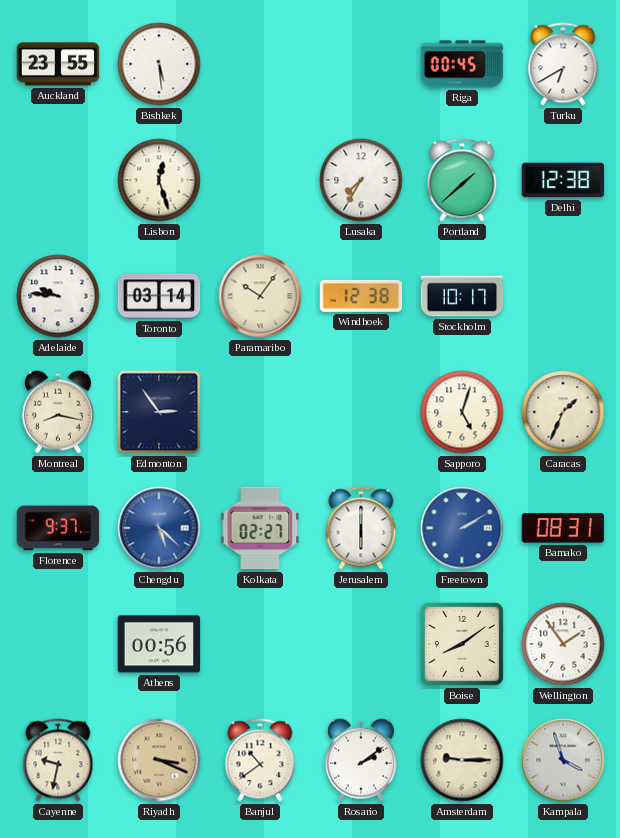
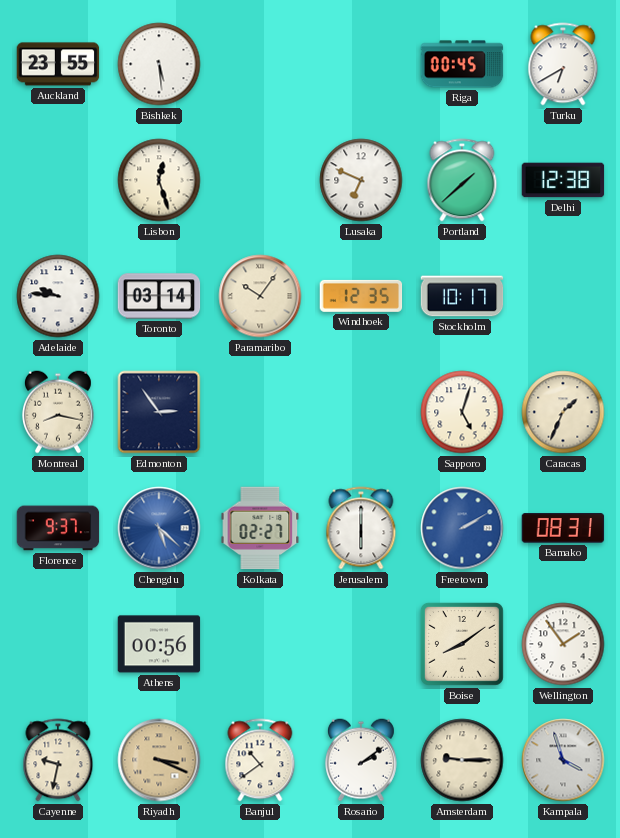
Lusaka: 7:35 -> 6:49
Windhoek: 12:38 -> 12:35
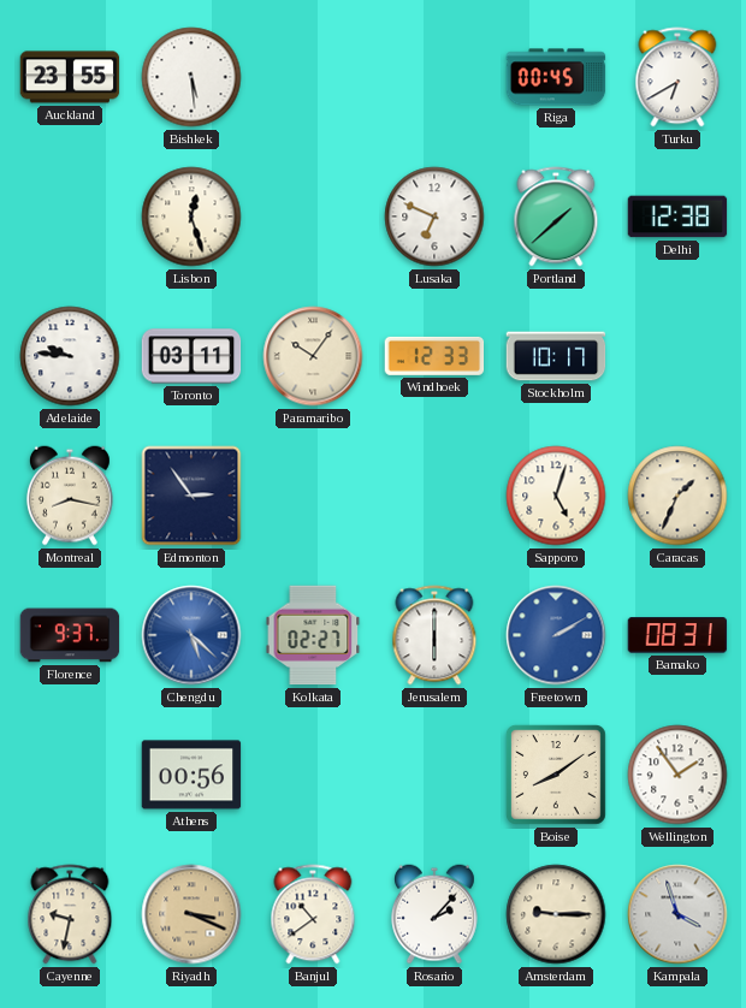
Toronto: 03:14 -> 03:11
Windhoek: 12:35 -> 12:33
Rosario: 2:09 -> 2:07
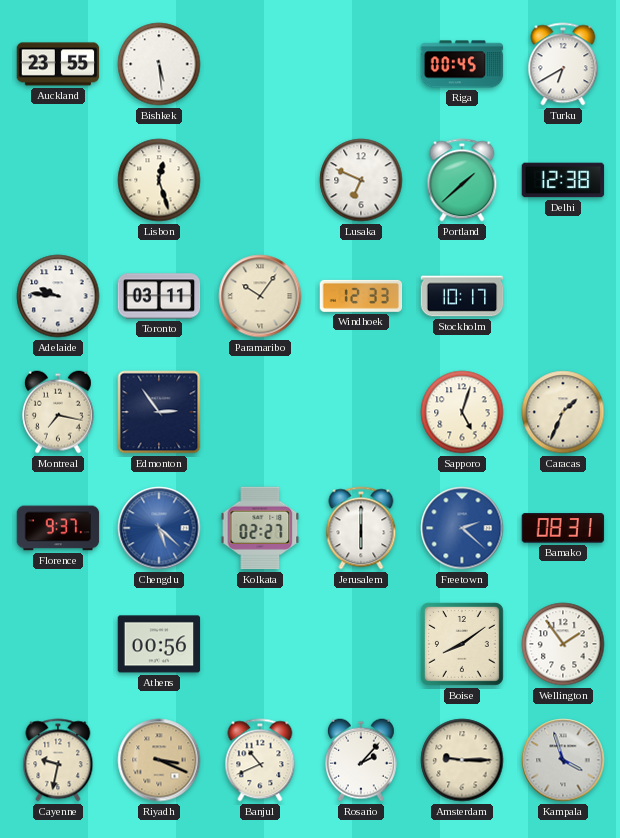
Montreal: 8:17 -> 7:17
Freetown: 2:10 -> 2:22
Banjul: 10:39 -> 10:41
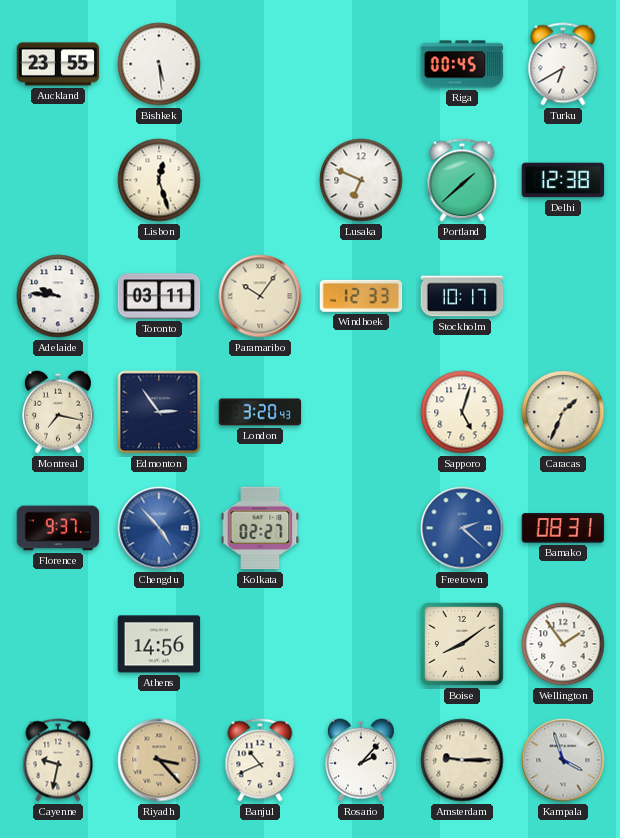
London: none -> 3:20
Chengdu: 5:22 -> 4:53
Jerusalem: 6:00 -> none
Athens: 00:56 -> 14:56
Riyadh: 3:19 -> 3:23
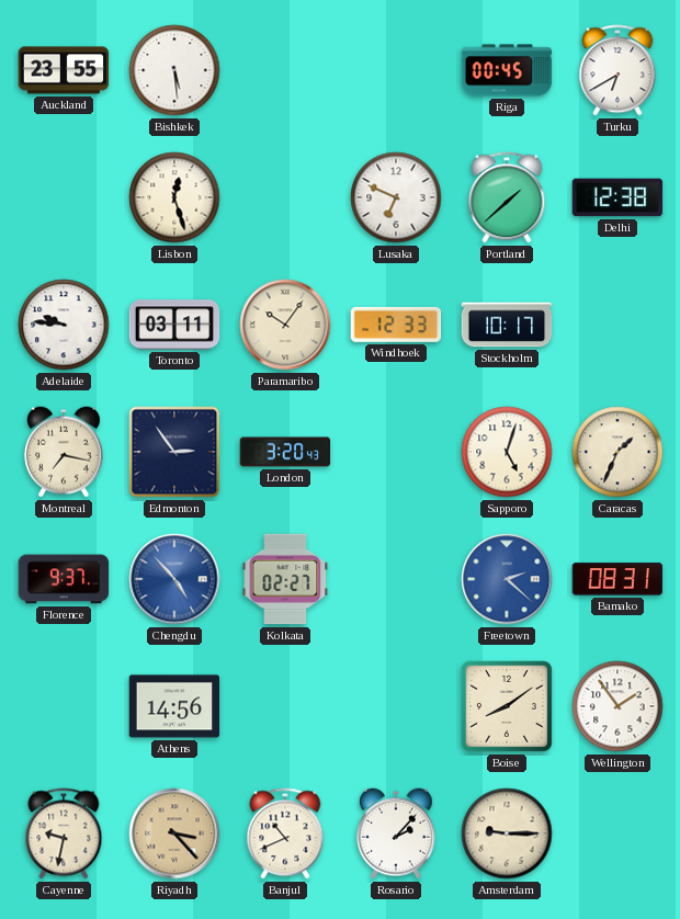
Kampala: 3:57 -> none
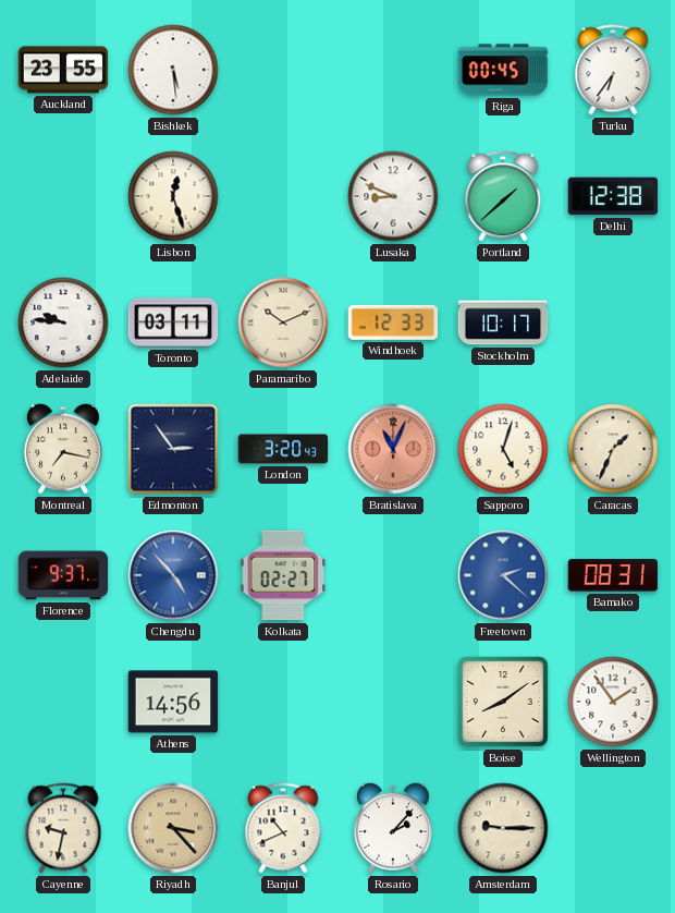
Turku: 6:40 -> 6:36
Lusaka: 6:49 -> 8:49
Paramaribo: 10:06 -> 10:11
Bratislava: none -> 11:04
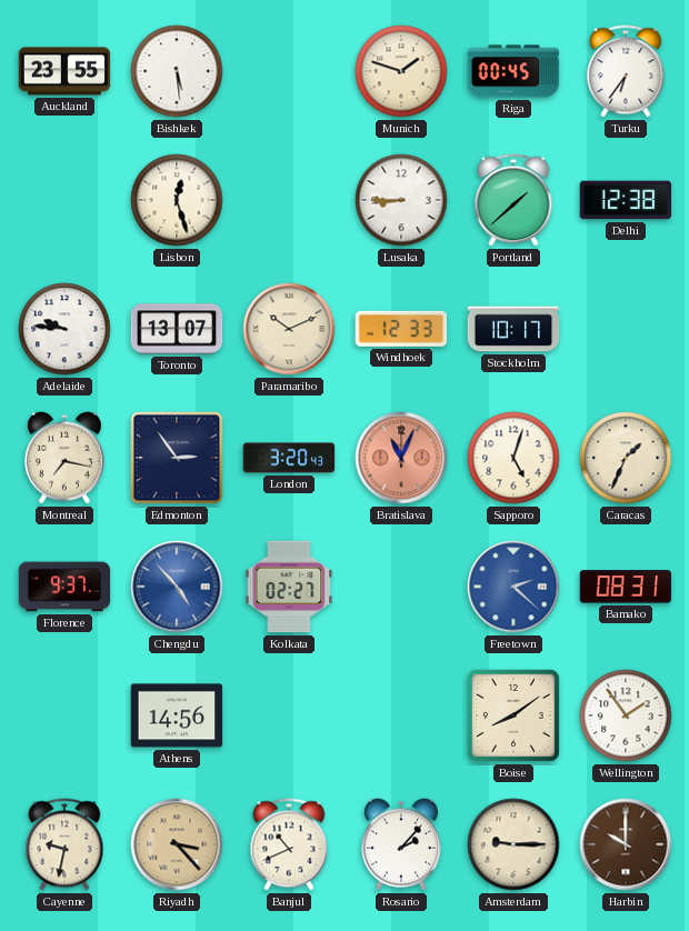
Munich: none -> 1:48
Lusaka: 8:49 -> 8:45
Toronto: 03:11 -> 13:07
Harbin: none -> 10:00
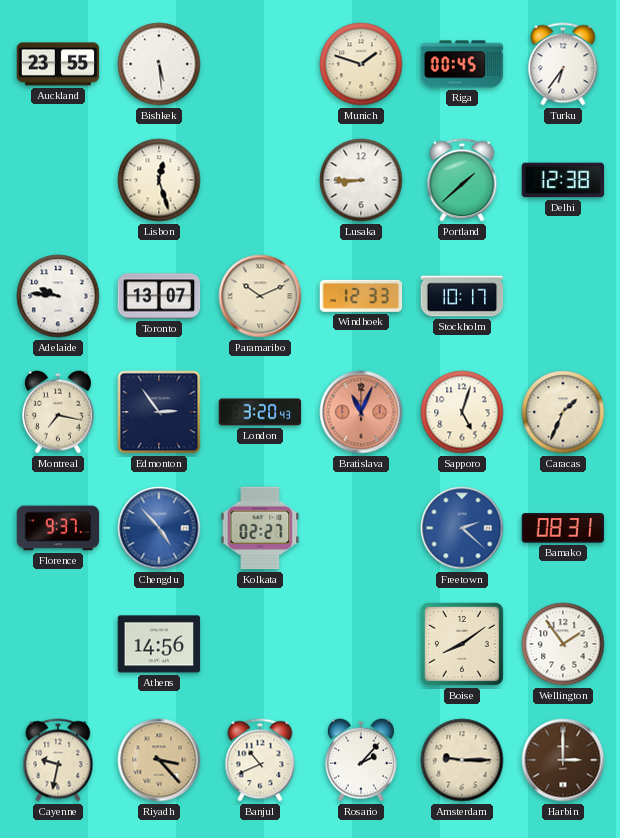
Harbin: 10:00 -> 3:00
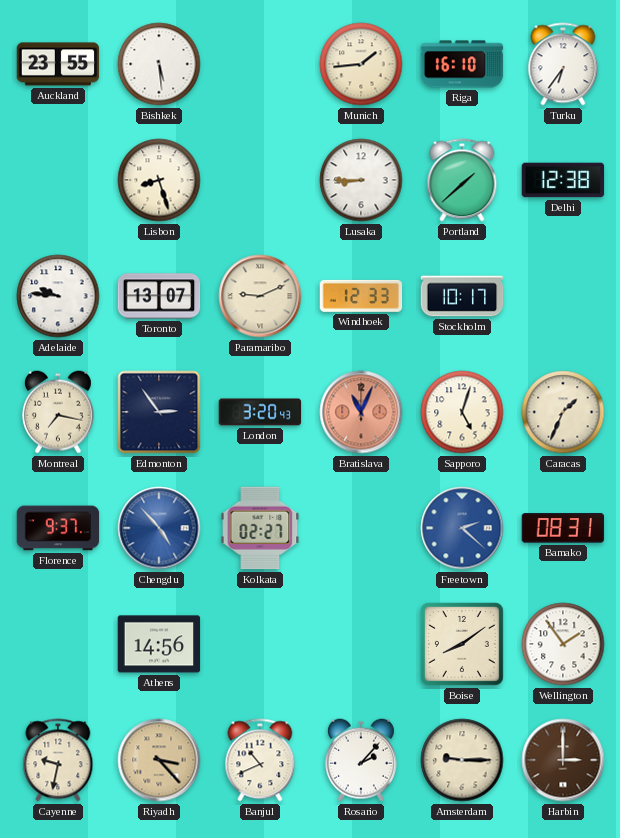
Munich: 1:48 -> 1:44
Riga: 00:45 -> 16:10
Lisbon: 12:27 -> 8:27
Paramaribo: 10:11 -> 9:11
